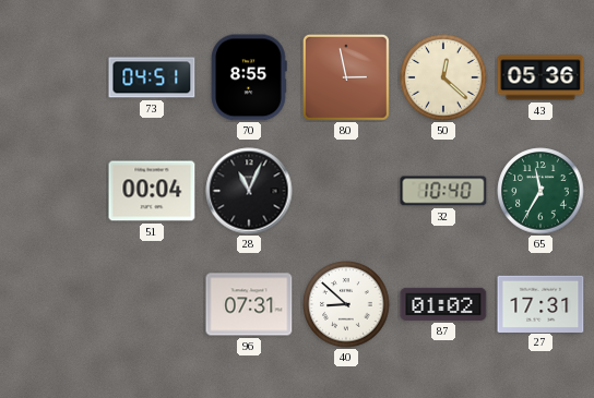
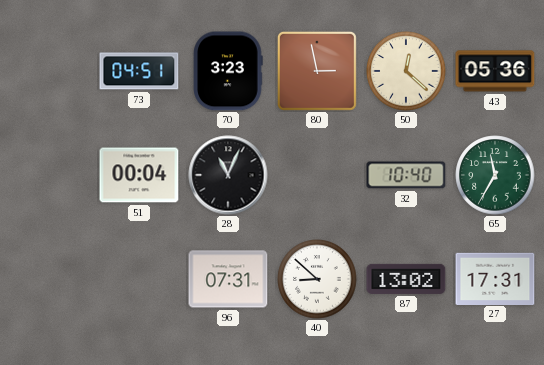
70: 8:55 -> 3:23
87: 01:02 -> 13:02
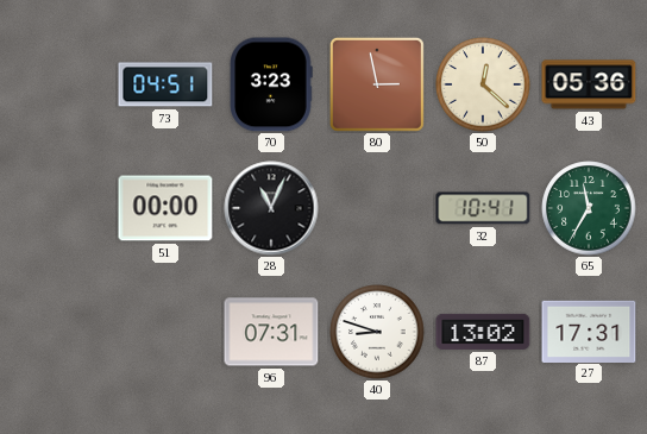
51: 00:04 -> 00:00
32: 10:40 -> 10:41
40: 8:52 -> 8:48
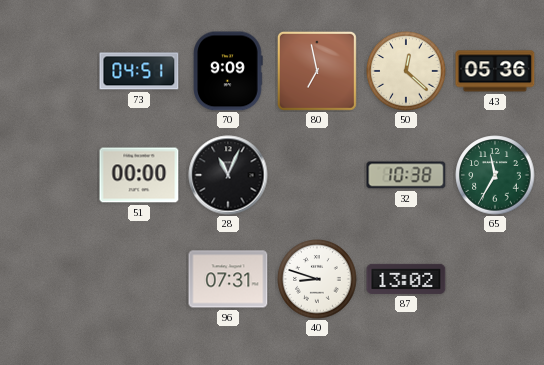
70: 3:23 -> 9:09
80: 2:58 -> 6:58
32: 10:41 -> 10:38
27: 17:31 -> none
